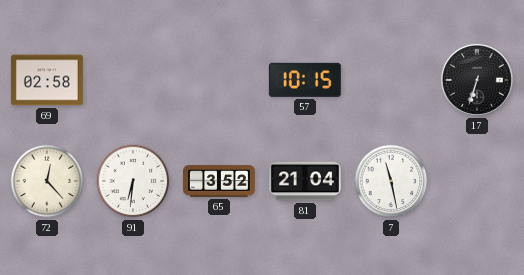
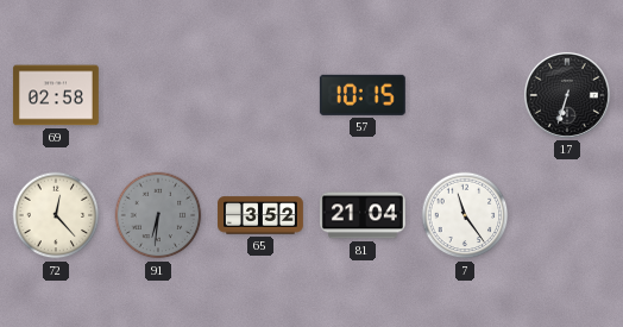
91 dial: white -> grey
7: 11:28 -> 11:24
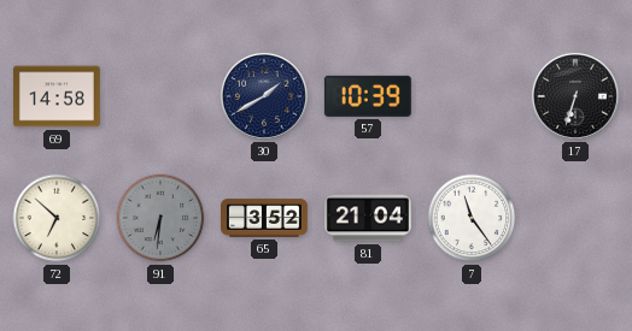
69: 02:58 -> 14:58
30: none -> 1:40
57: 10:15 -> 10:39
72: 12:23 -> 6:52
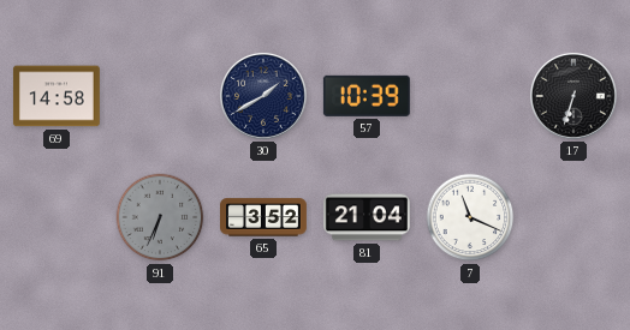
72: 6:52 -> none
91: 6:31 -> 6:34
7: 11:24 -> 11:19
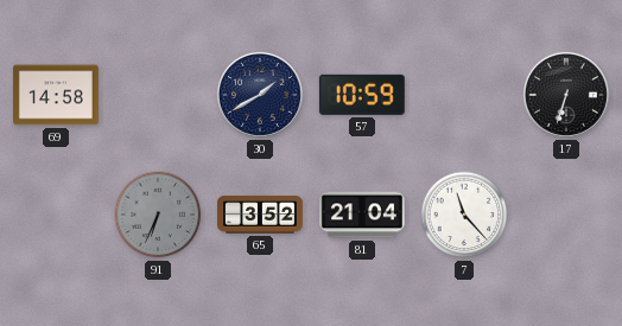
57: 10:39 -> 10:59
7: 11:19 -> 11:23
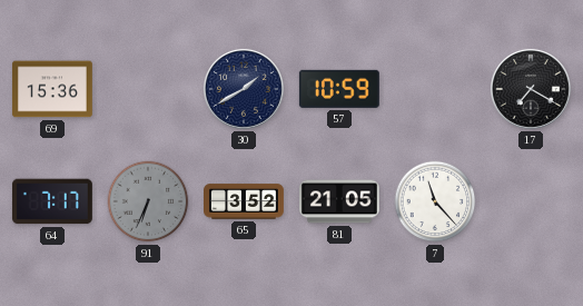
69: 14:58 -> 15:36
17: 6:33 -> 7:20
64: none -> 7:17
81: 21:04 -> 21:05
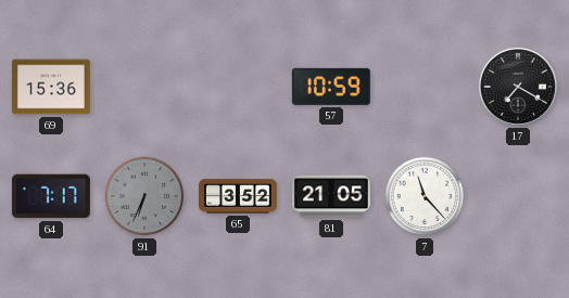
30: 1:40 -> none
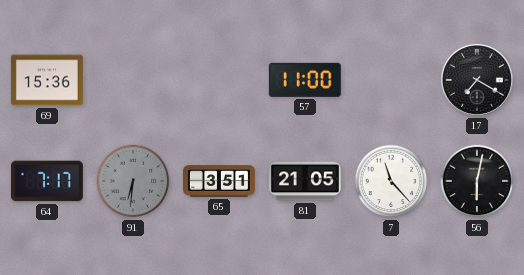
57: 10:59 -> 11:00
91: 6:34 -> 6:31
65: 3:52 -> 3:51
56: none -> 6:02
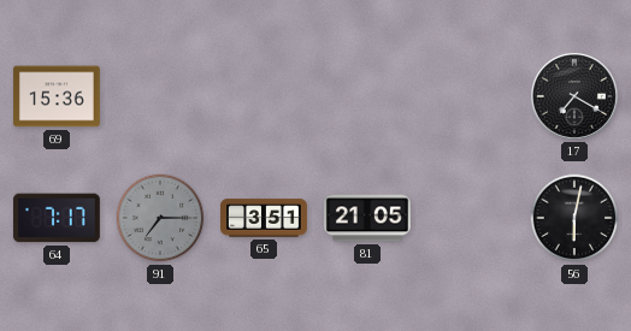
57: 11:00 -> none
91: 6:31 -> 7:15
7: 11:23 -> none
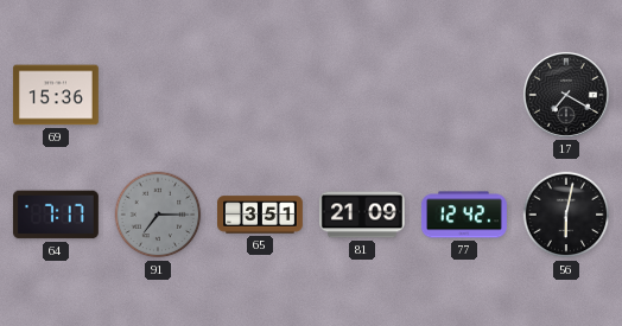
81: 21:05 -> 21:09
77: none -> 12:42
